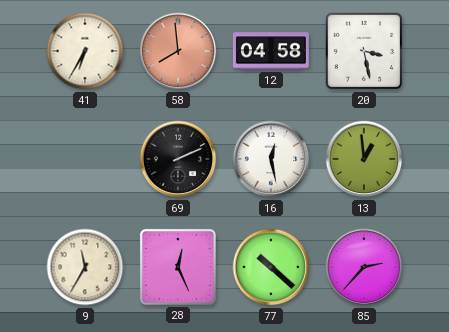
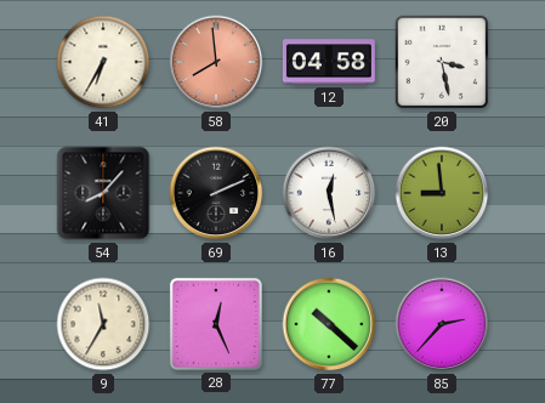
54: none -> 8:07
13: 12:59 -> 8:59
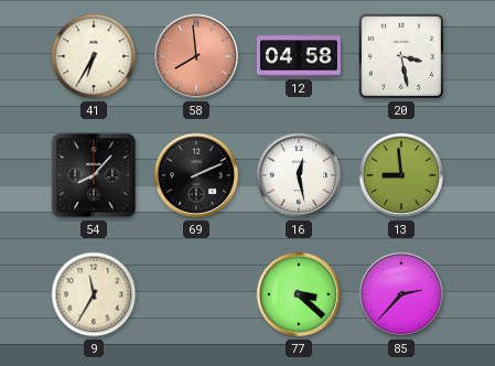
28: 12:26 -> none
77: 10:22 -> 3:22
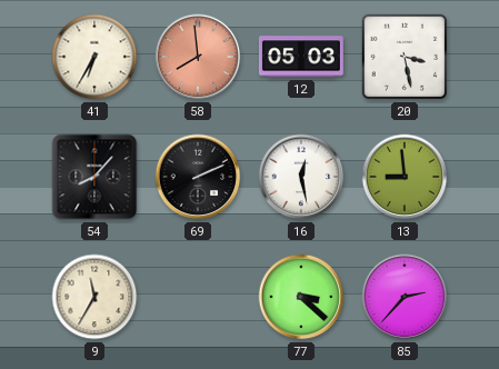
12: 04:58 -> 05:03
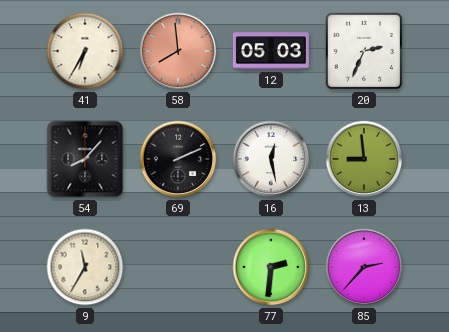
20: 3:28 -> 2:34
77: 3:22 -> 2:31
